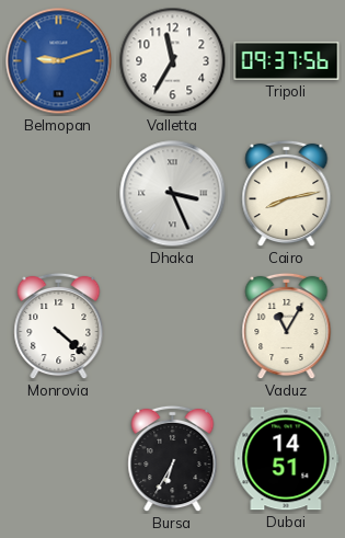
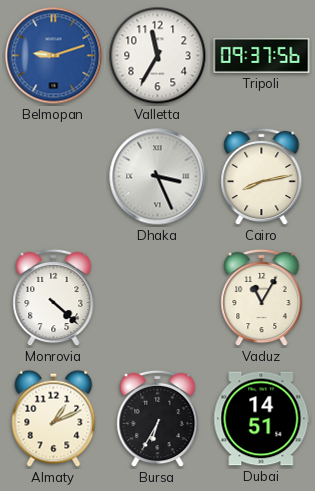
Almaty: none -> 1:11
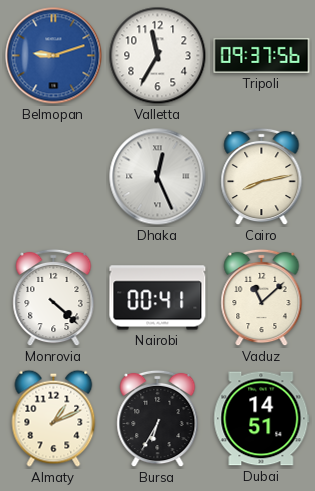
Dhaka: 3:26 -> 12:26
Nairobi: none -> 00:41
Vaduz: 11:05 -> 11:08
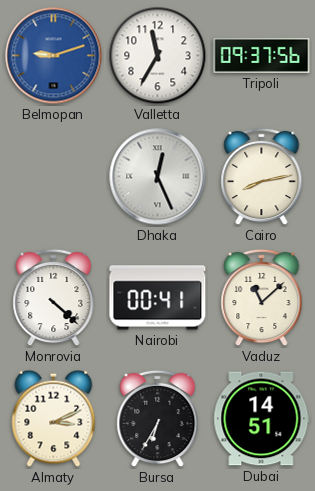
Almaty: 1:11 -> 3:11
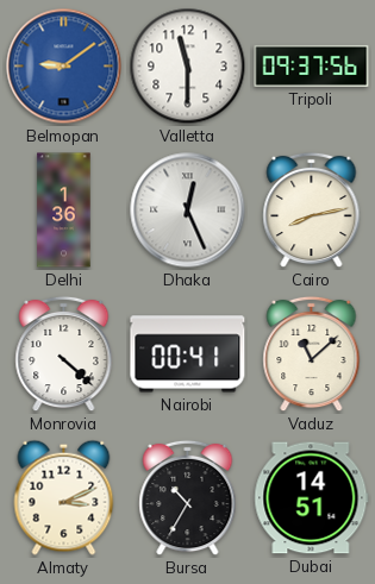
Belmopan: 9:12 -> 9:09
Valletta: 11:35 -> 11:30
Delhi: none -> 1:36
Bursa: 6:35 -> 10:35
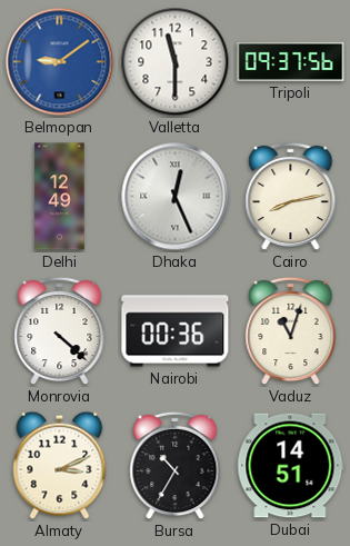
Delhi: 1:36 -> 12:49
Nairobi: 00:41 -> 00:36
Vaduz: 11:08 -> 11:03
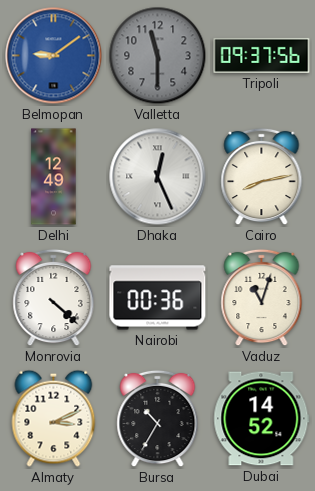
Valletta dial: white -> grey
Dubai: 14:51 -> 14:52
